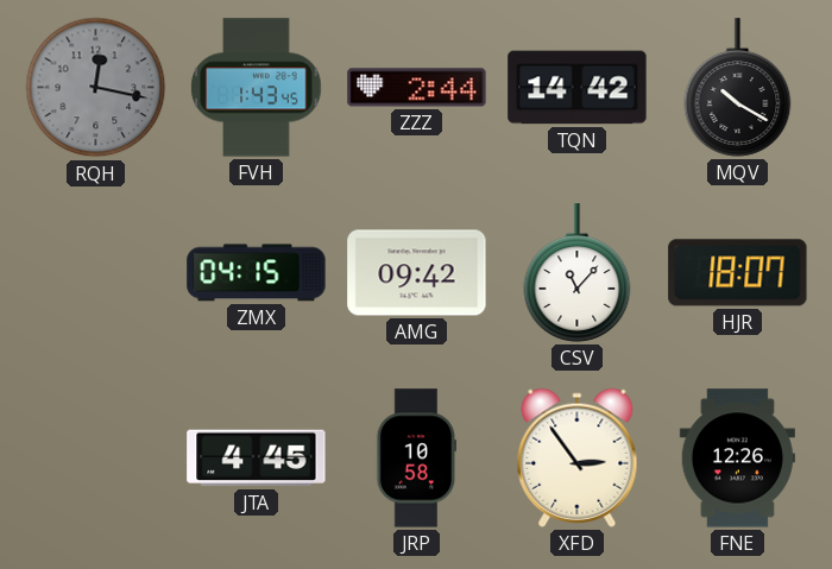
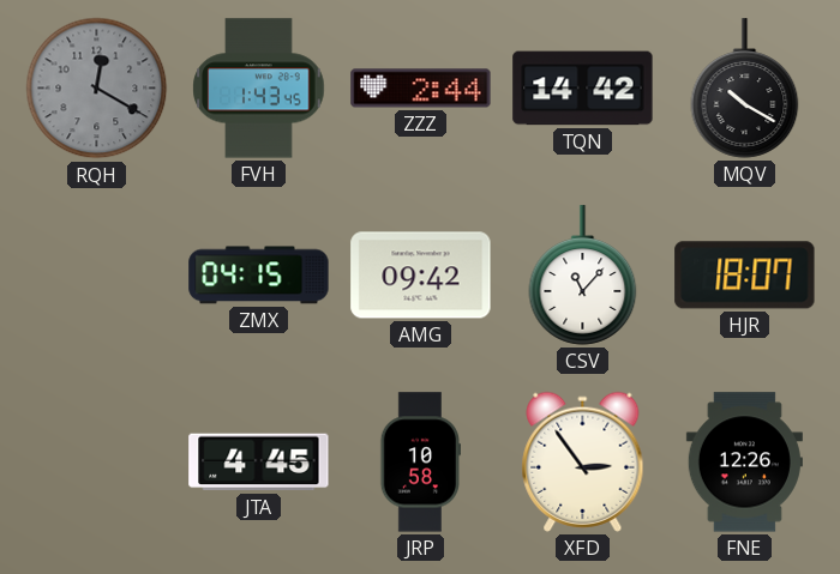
RQH: 12:17 -> 12:20
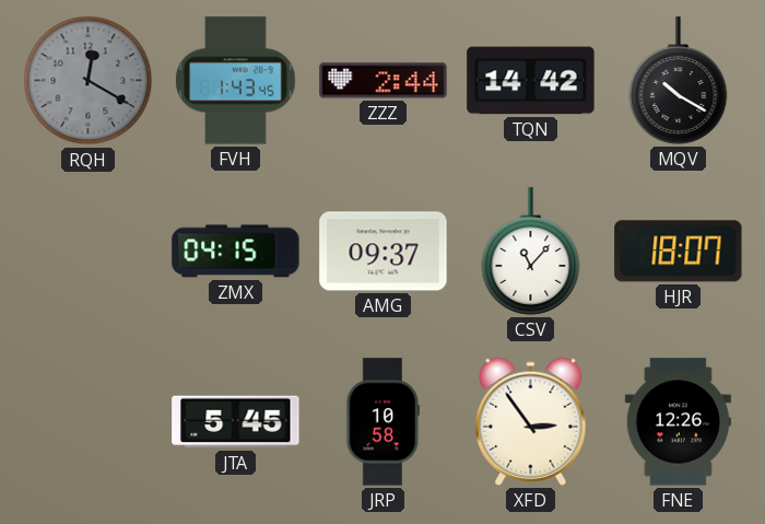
AMG: 09:42 -> 09:37
JTA: 4:45 -> 5:45
